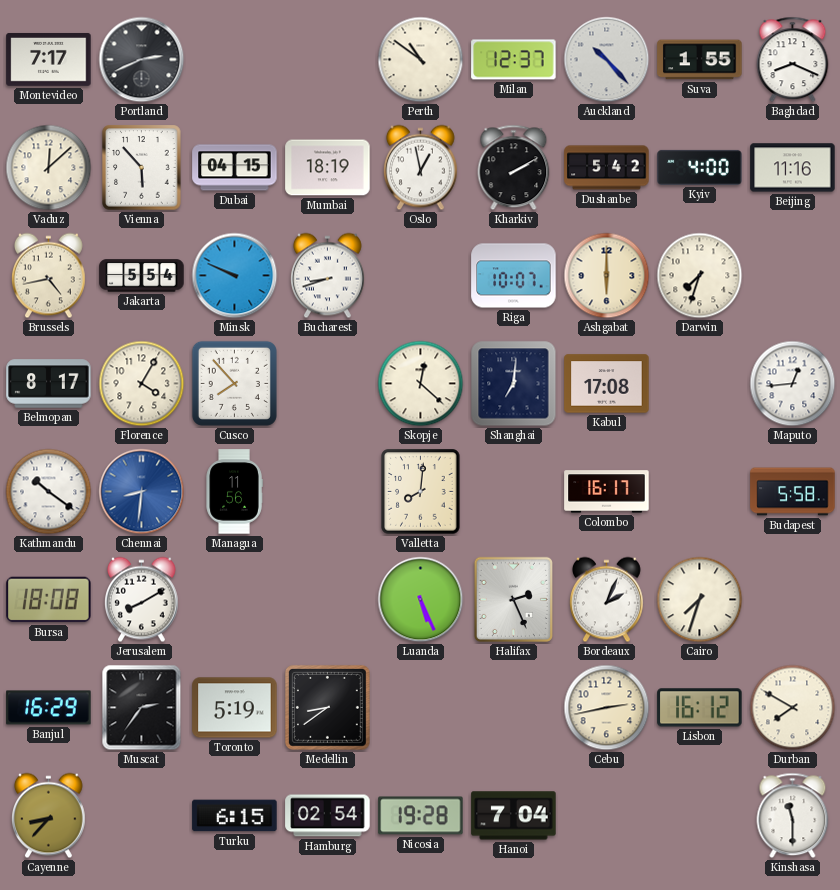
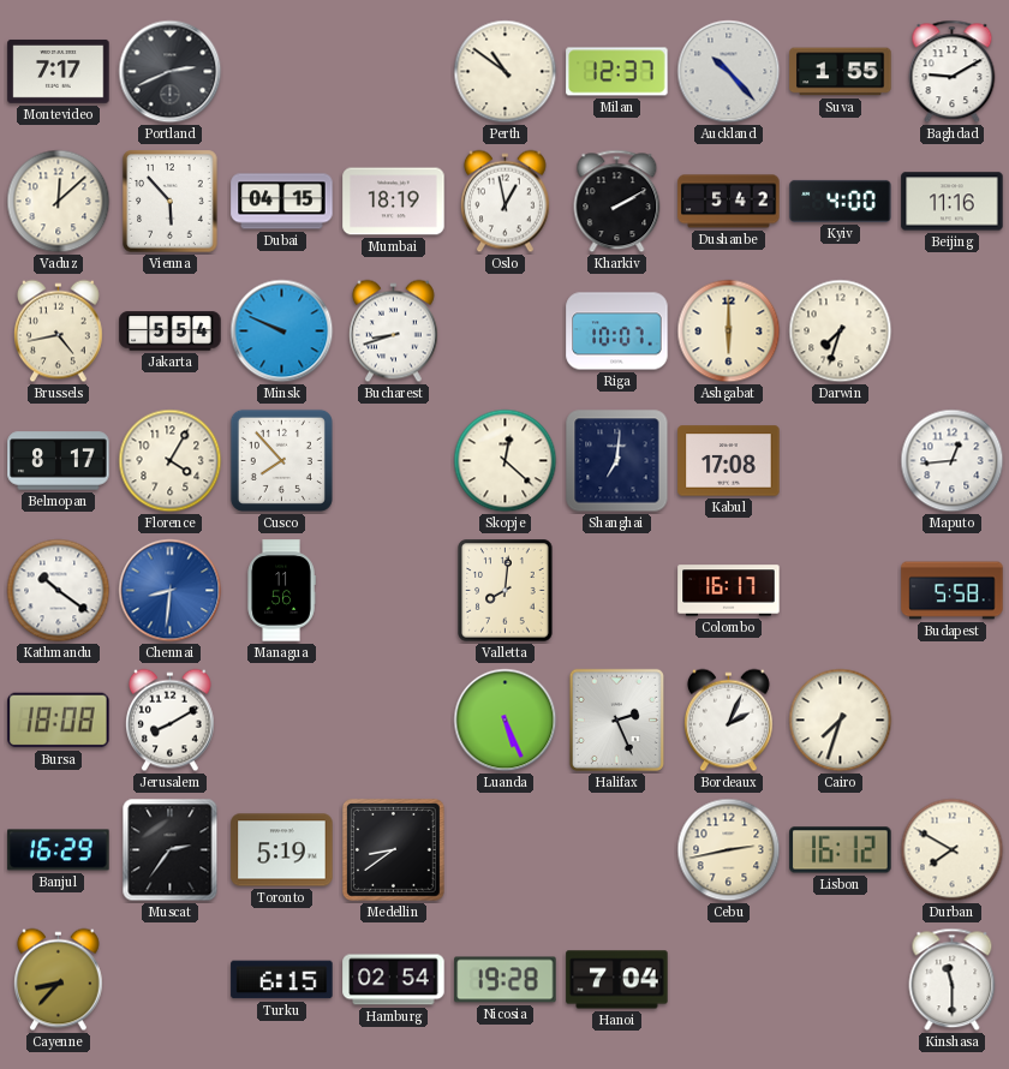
Baghdad: 8:19 -> 9:10
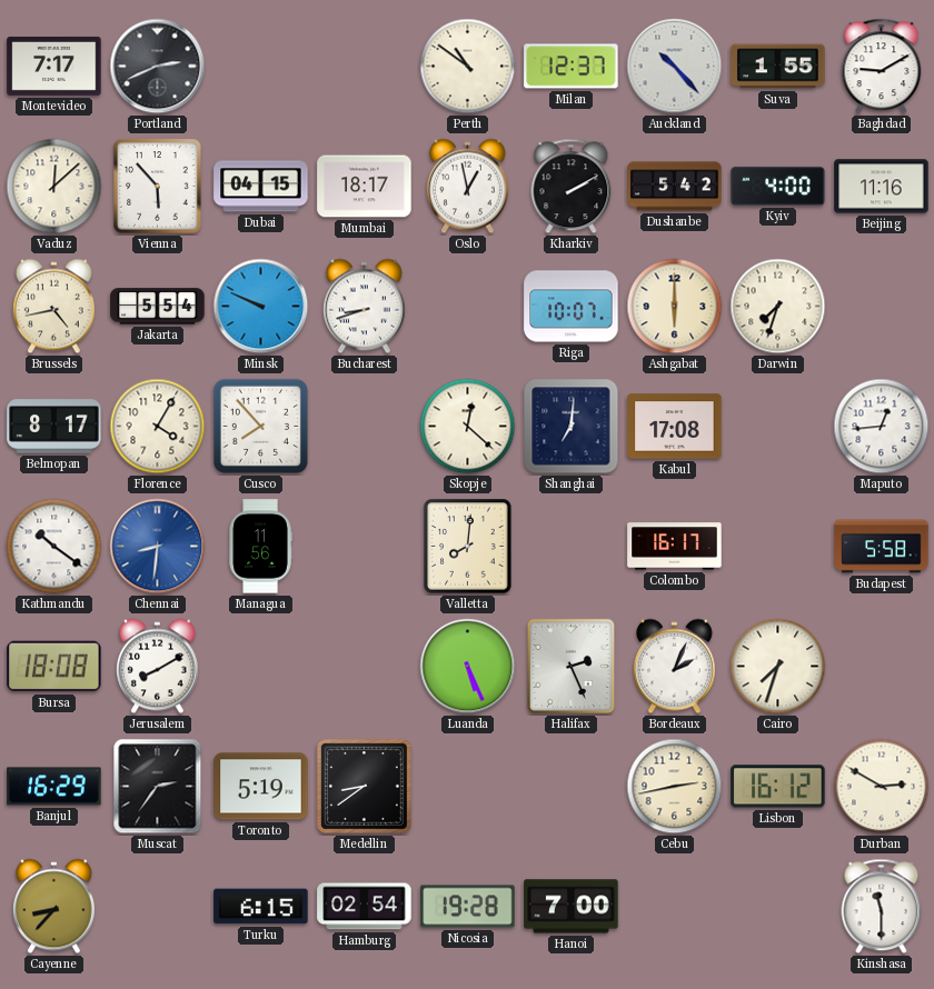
Mumbai: 18:19 -> 18:17
Durban: 7:50 -> 2:50
Hanoi: 7:04 -> 7:00
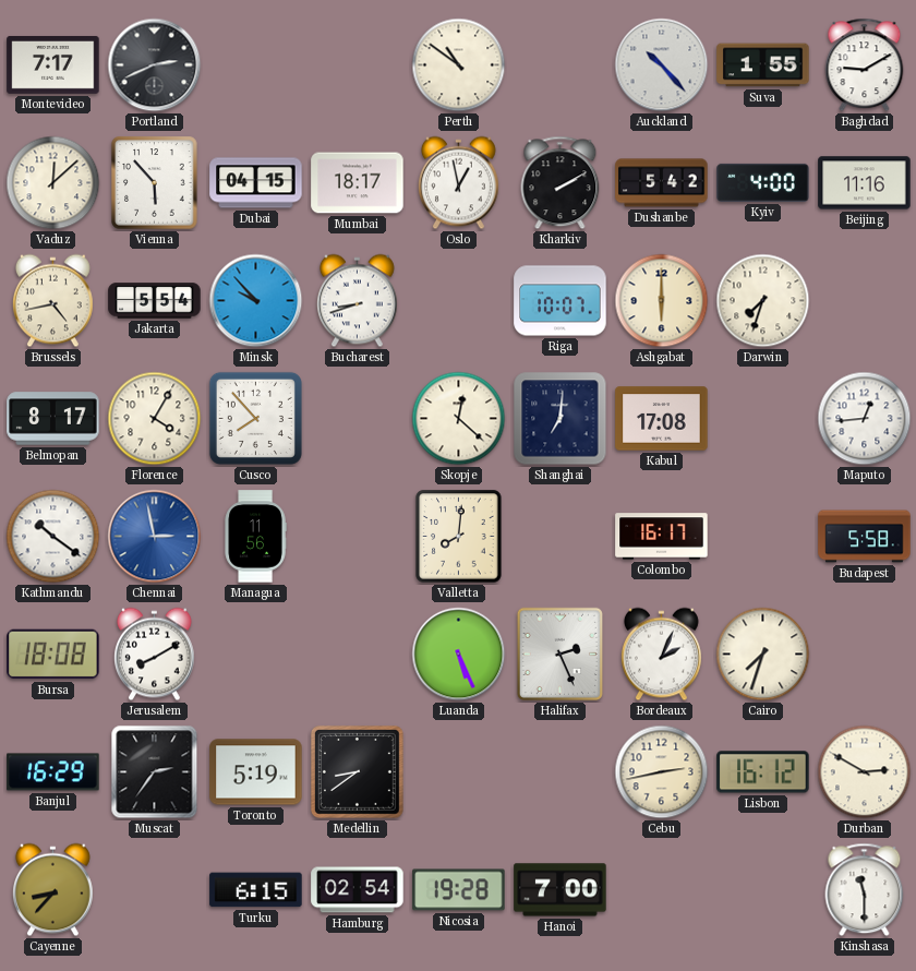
Milan: 12:37 -> none
Minsk: 9:49 -> 9:53
Chennai: 8:31 -> 2:58
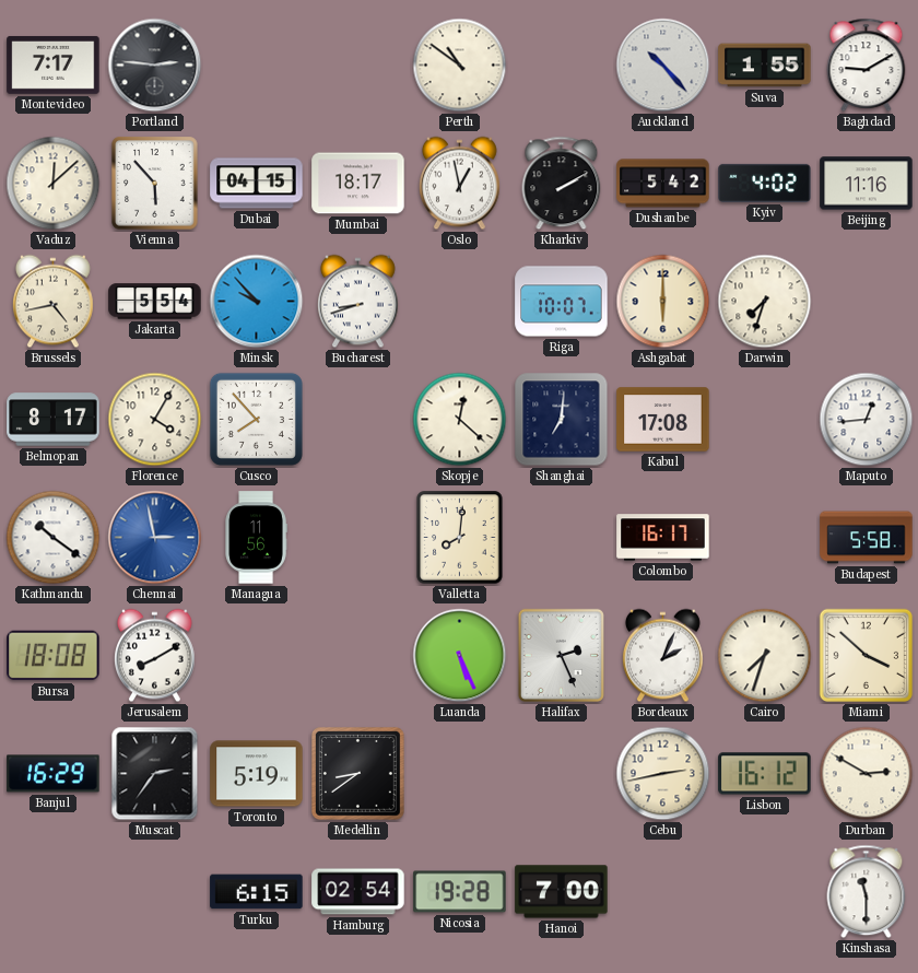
Portland: 2:41 -> 2:46
Kyiv: 4:00 -> 4:02
Miami: none -> 3:52
Cayenne: 8:37 -> none
